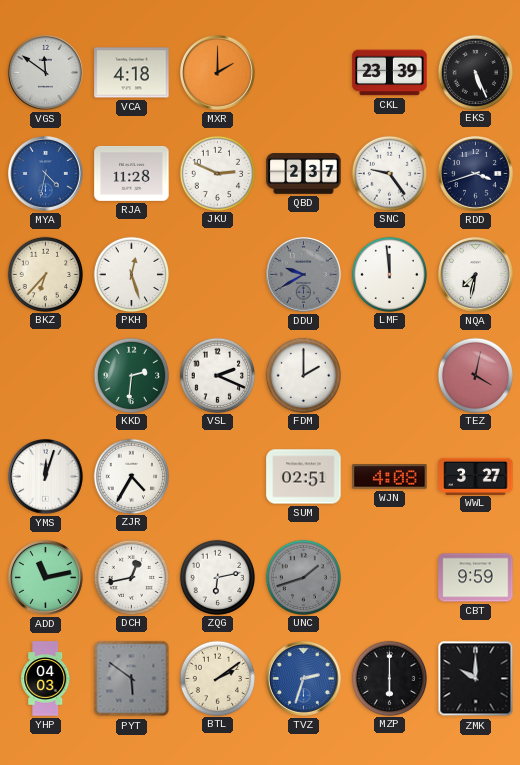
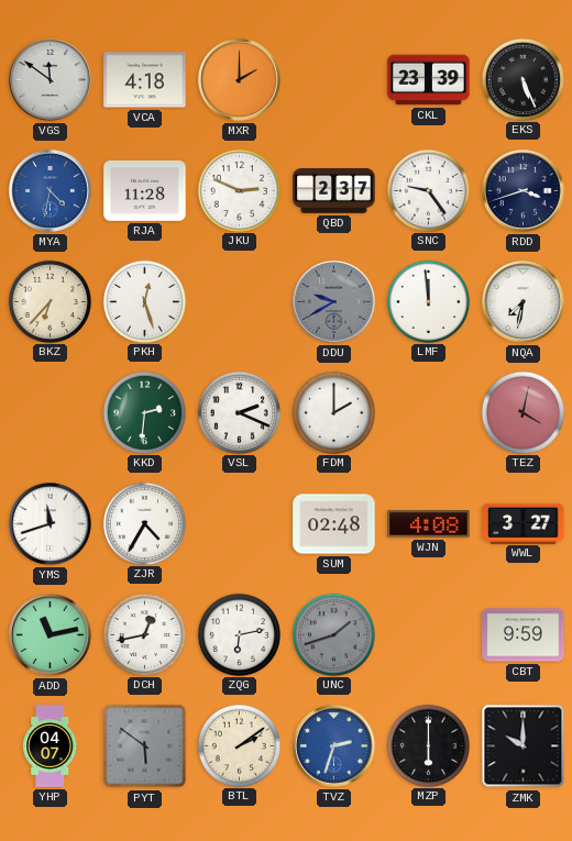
YMS: 12:03 -> 11:42
SUM: 02:51 -> 02:48
YHP: 04:03 -> 04:07
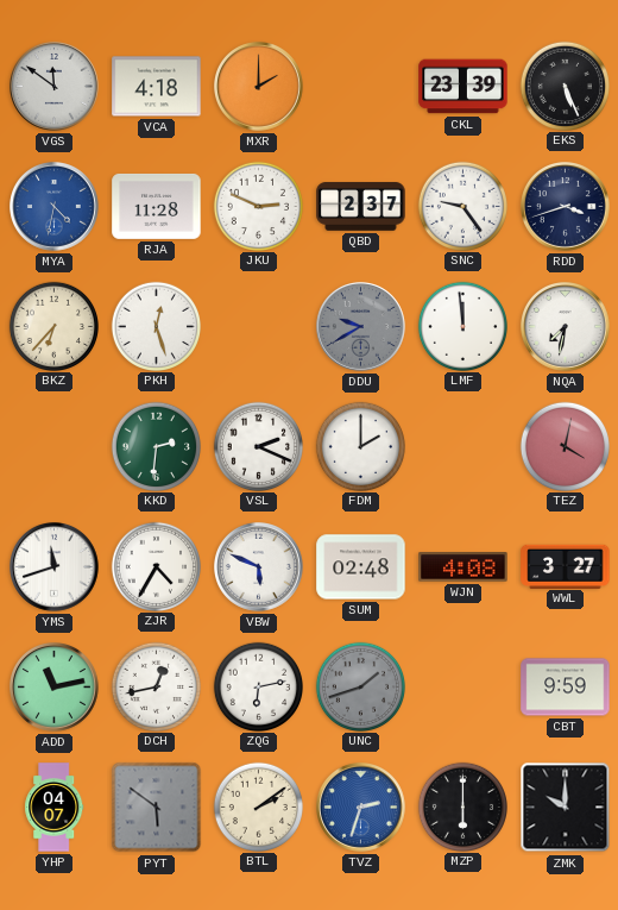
VBW: none -> 5:49
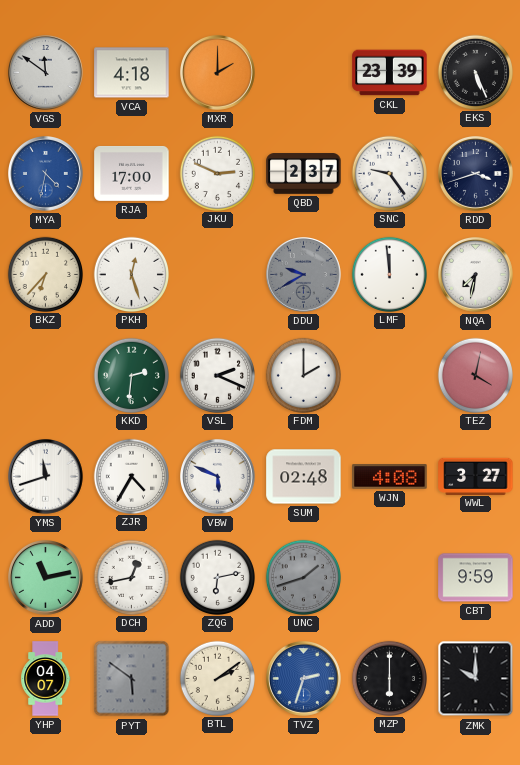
RJA: 11:28 -> 17:00
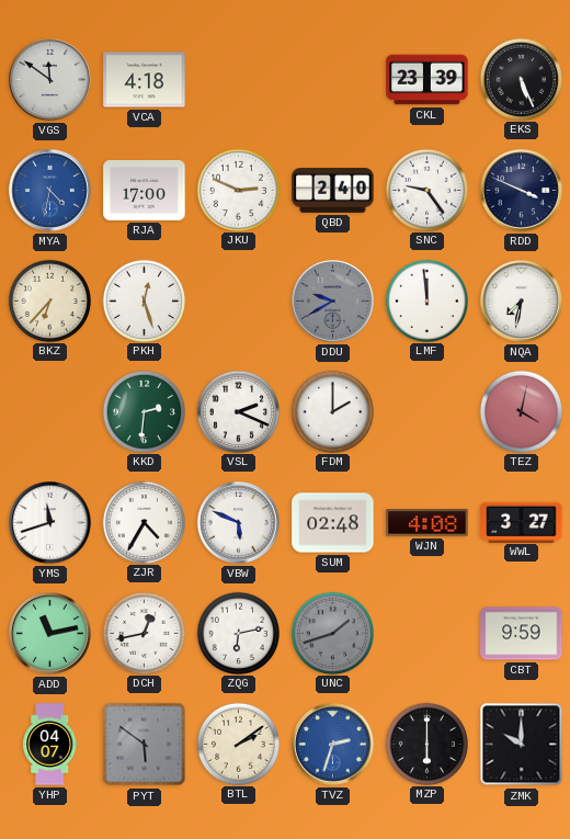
MXR: 2:00 -> none
QBD: 2:37 -> 2:40
RDD: 3:42 -> 3:49
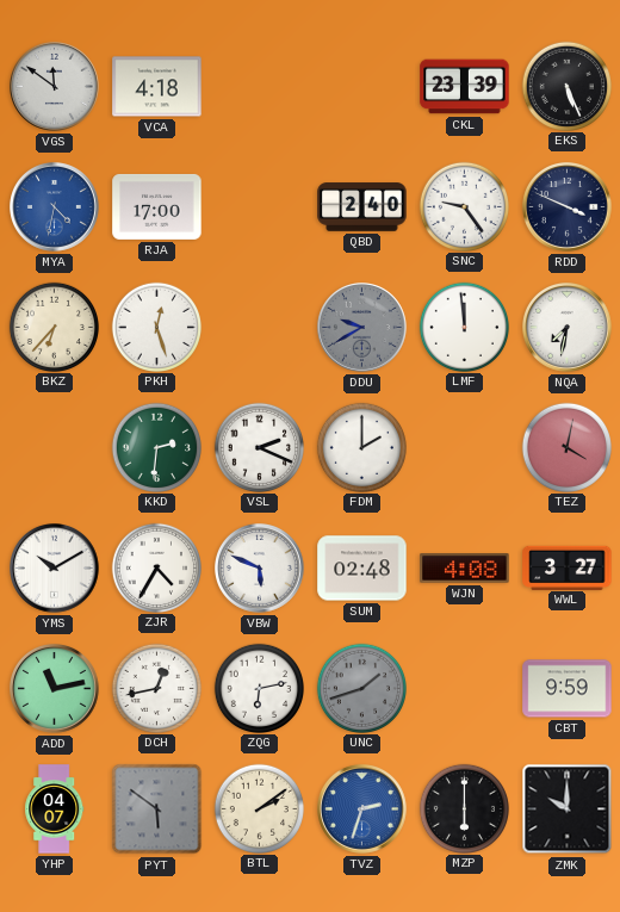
JKU: 2:49 -> none
YMS: 11:42 -> 10:10
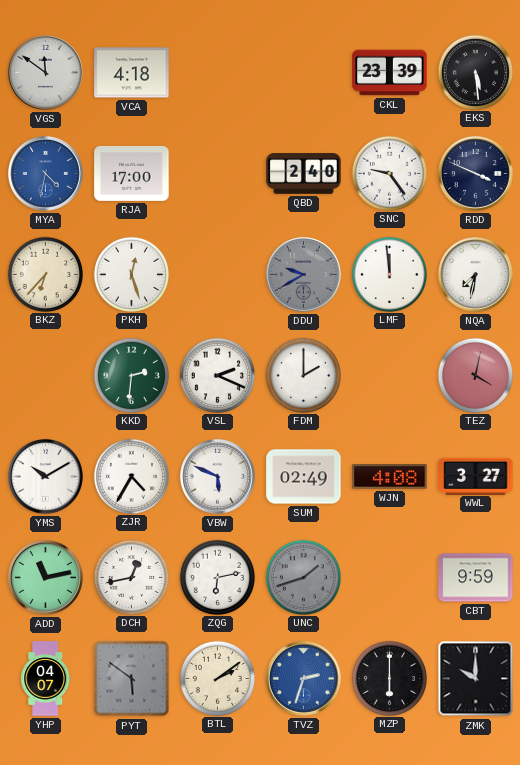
EKS: 5:26 -> 5:29
SUM: 02:48 -> 02:49
